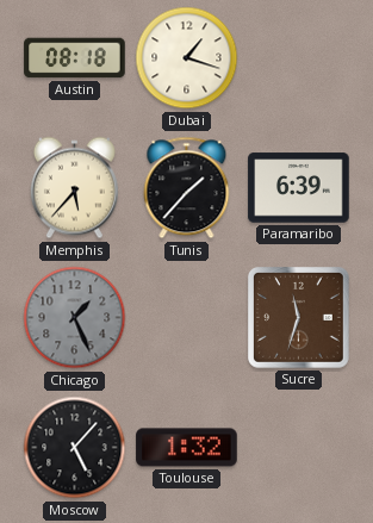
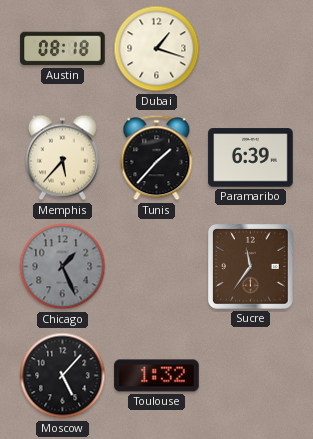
Sucre: 11:33 -> 11:36
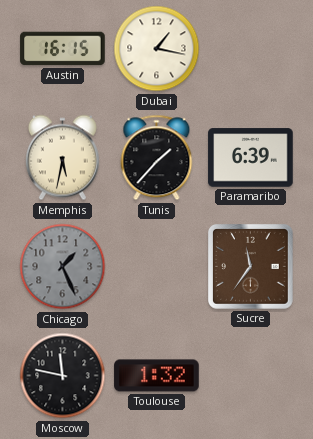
Austin: 08:18 -> 16:15
Dubai: 1:18 -> 1:17
Memphis: 5:37 -> 5:32
Moscow: 5:07 -> 11:47
